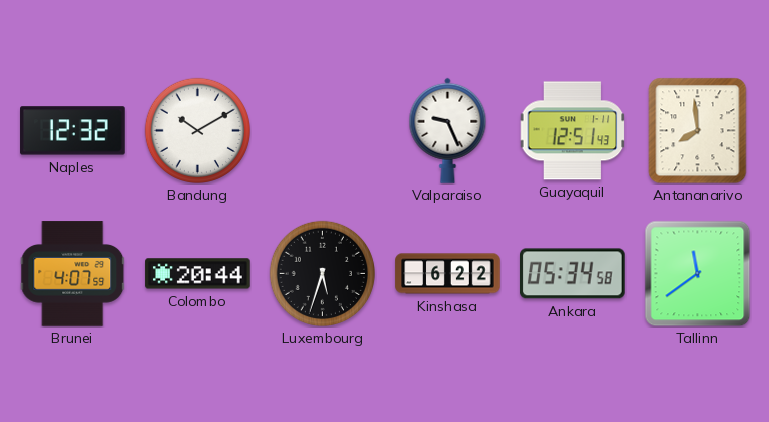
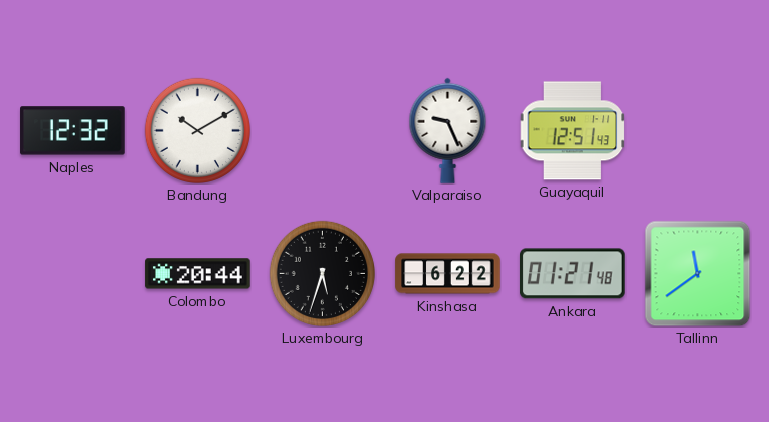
Antananarivo: 7:59 -> none
Brunei: 4:07 -> none
Ankara: 05:34 -> 01:21
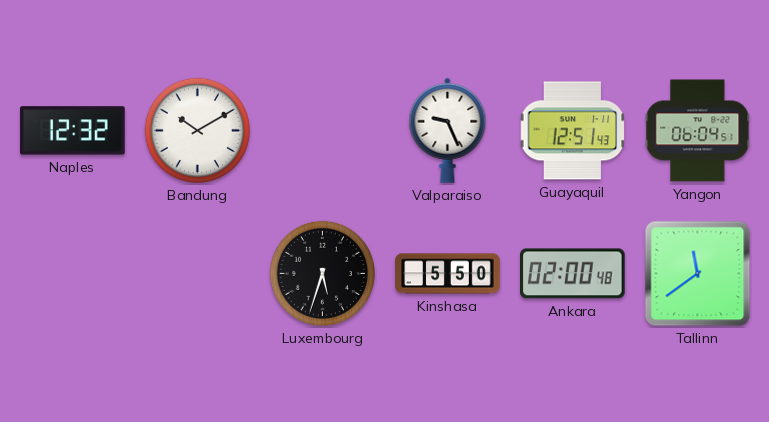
Yangon: none -> 06:04
Colombo: 20:44 -> none
Kinshasa: 6:22 -> 5:50
Ankara: 01:21 -> 02:00
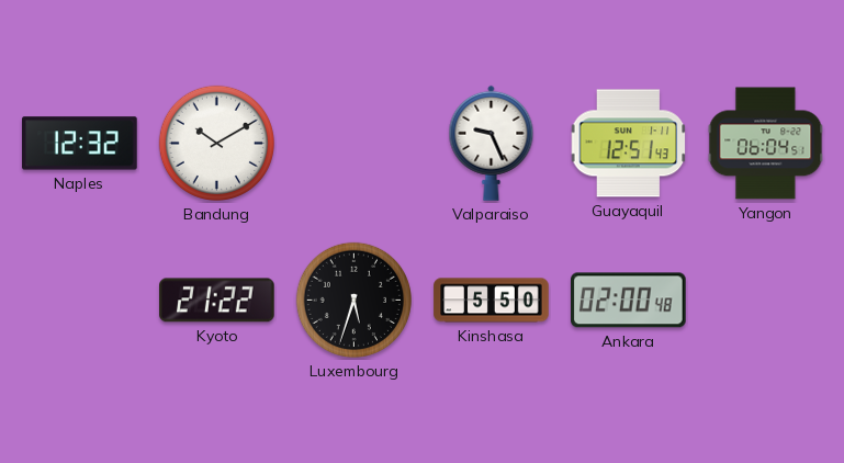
Kyoto: none -> 21:22
Tallinn: 11:39 -> none
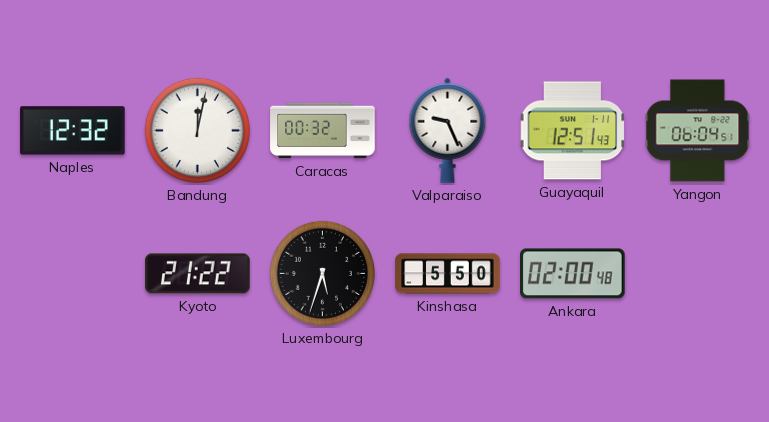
Bandung: 10:10 -> 12:02
Caracas: none -> 00:32
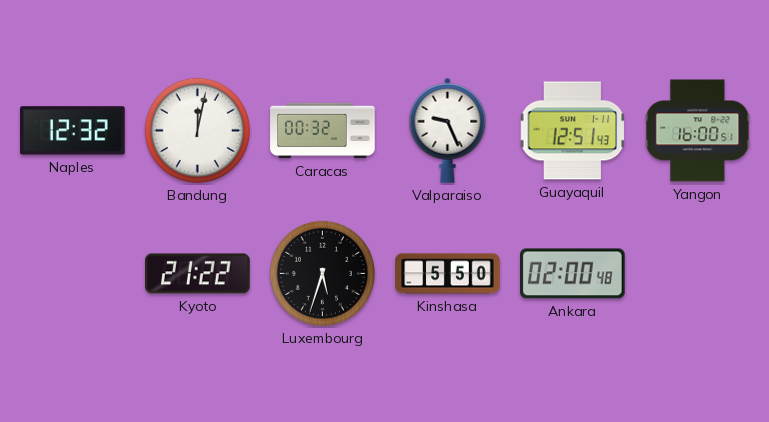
Yangon: 06:04 -> 16:00
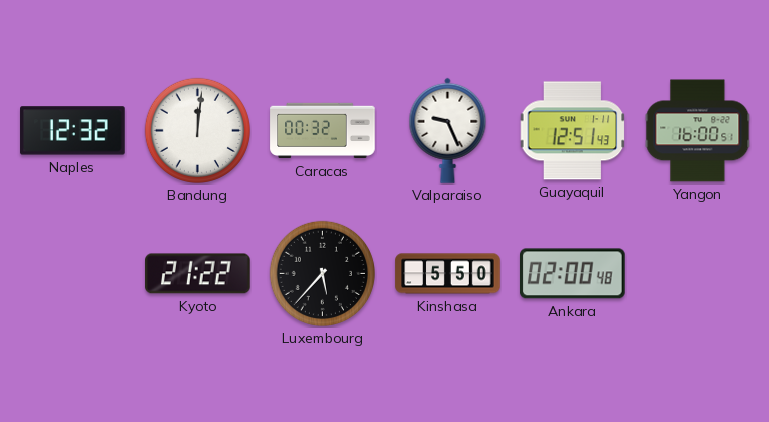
Bandung: 12:02 -> 12:01
Luxembourg: 5:33 -> 5:37
